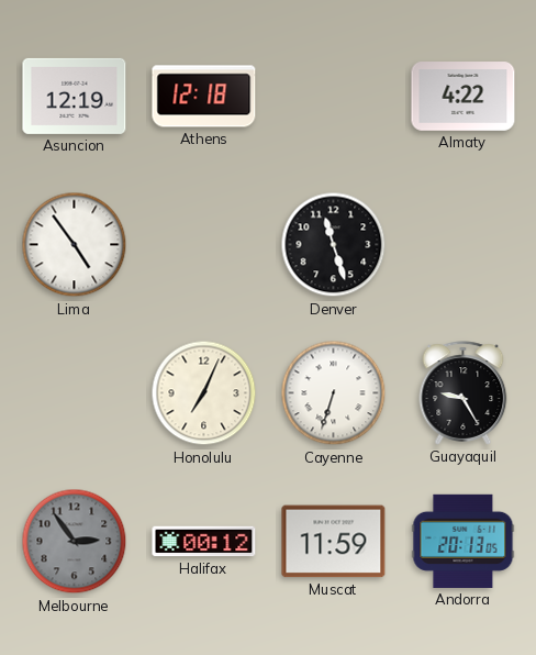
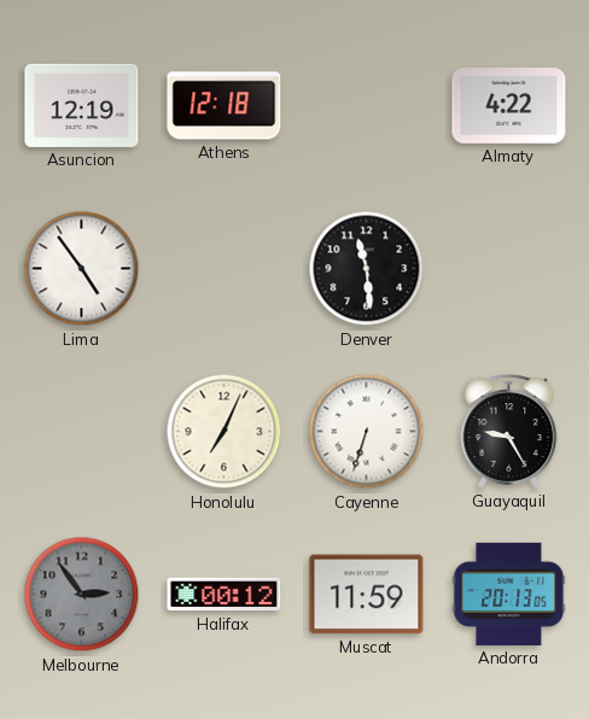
Denver: 11:27 -> 11:29
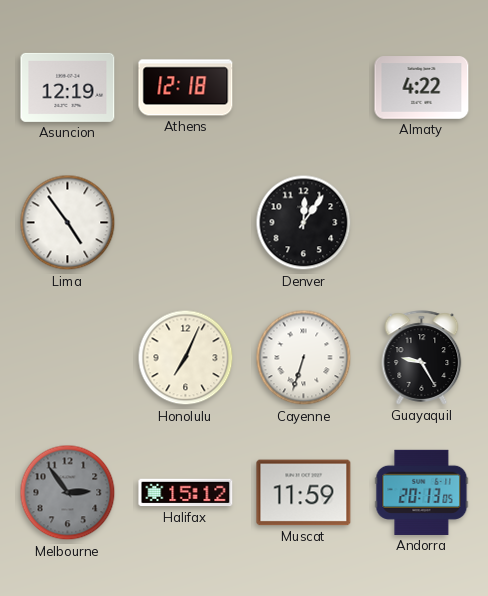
Denver: 11:29 -> 12:06
Halifax: 00:12 -> 15:12
